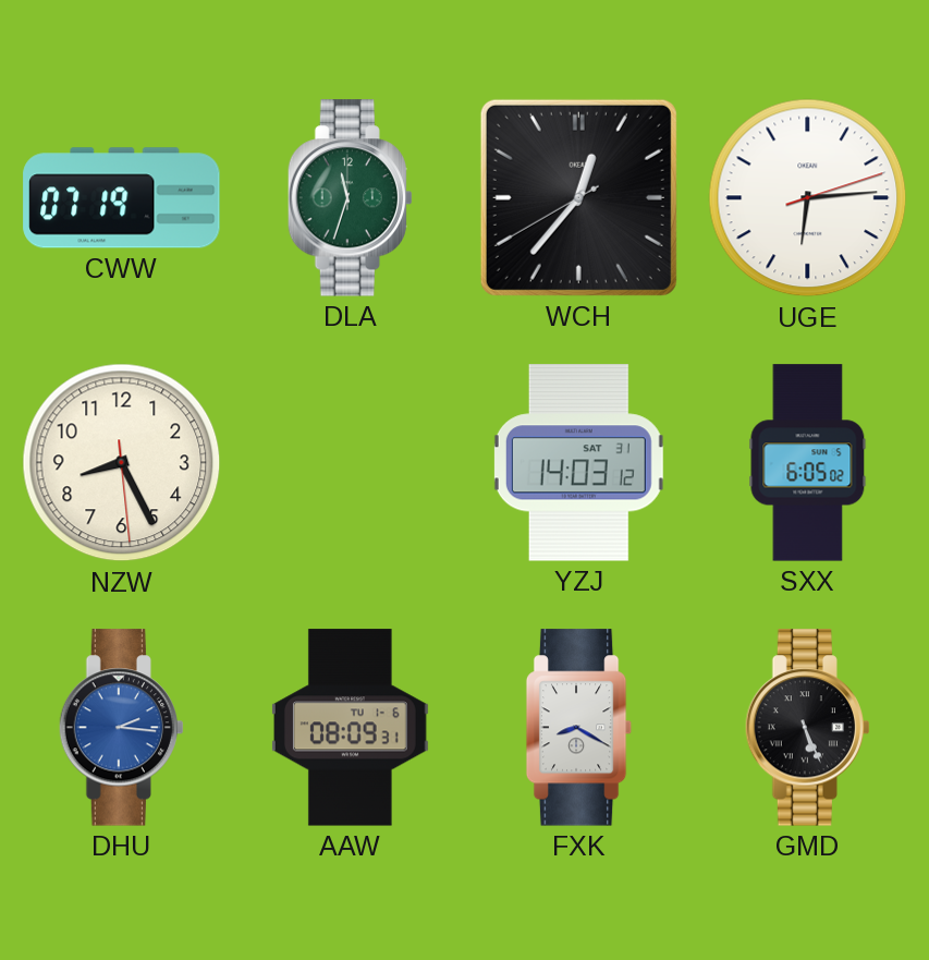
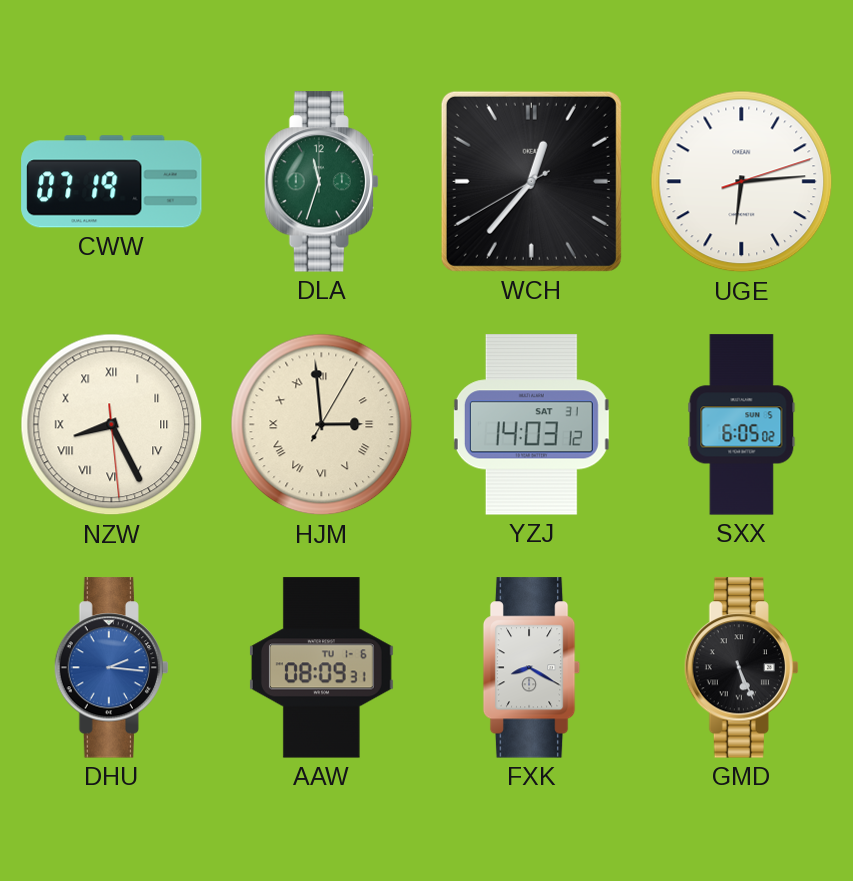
NZW numerals: Arabic -> Roman
HJM: none -> 2:59
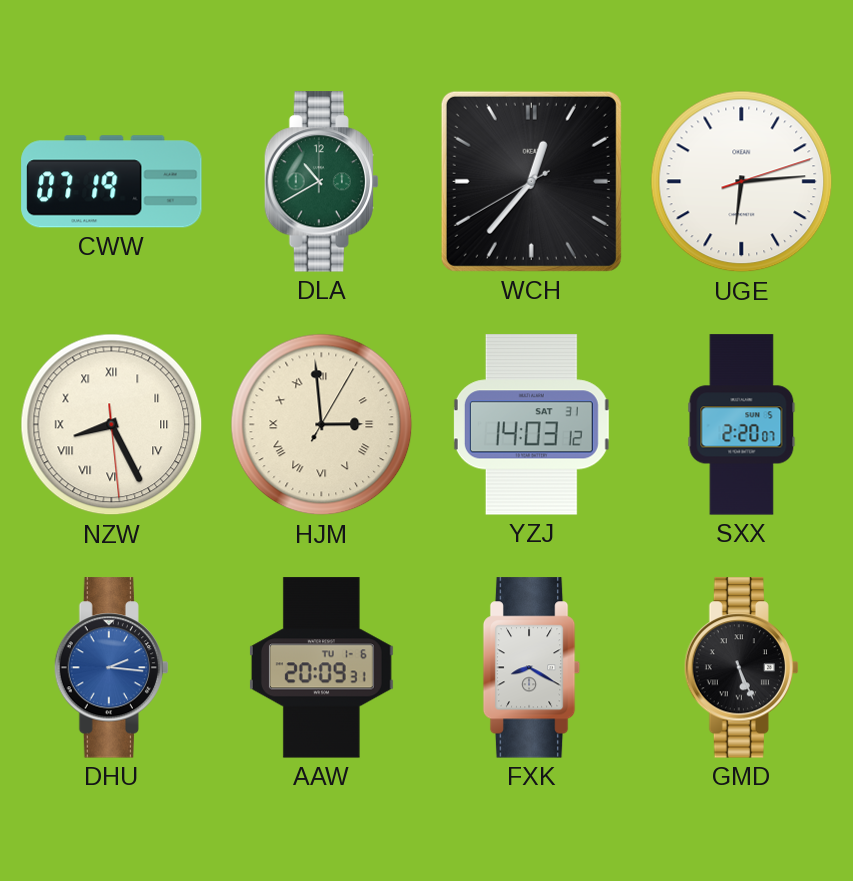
DLA: 11:33 -> 10:40
SXX: 6:05 -> 2:20
AAW: 08:09 -> 20:09
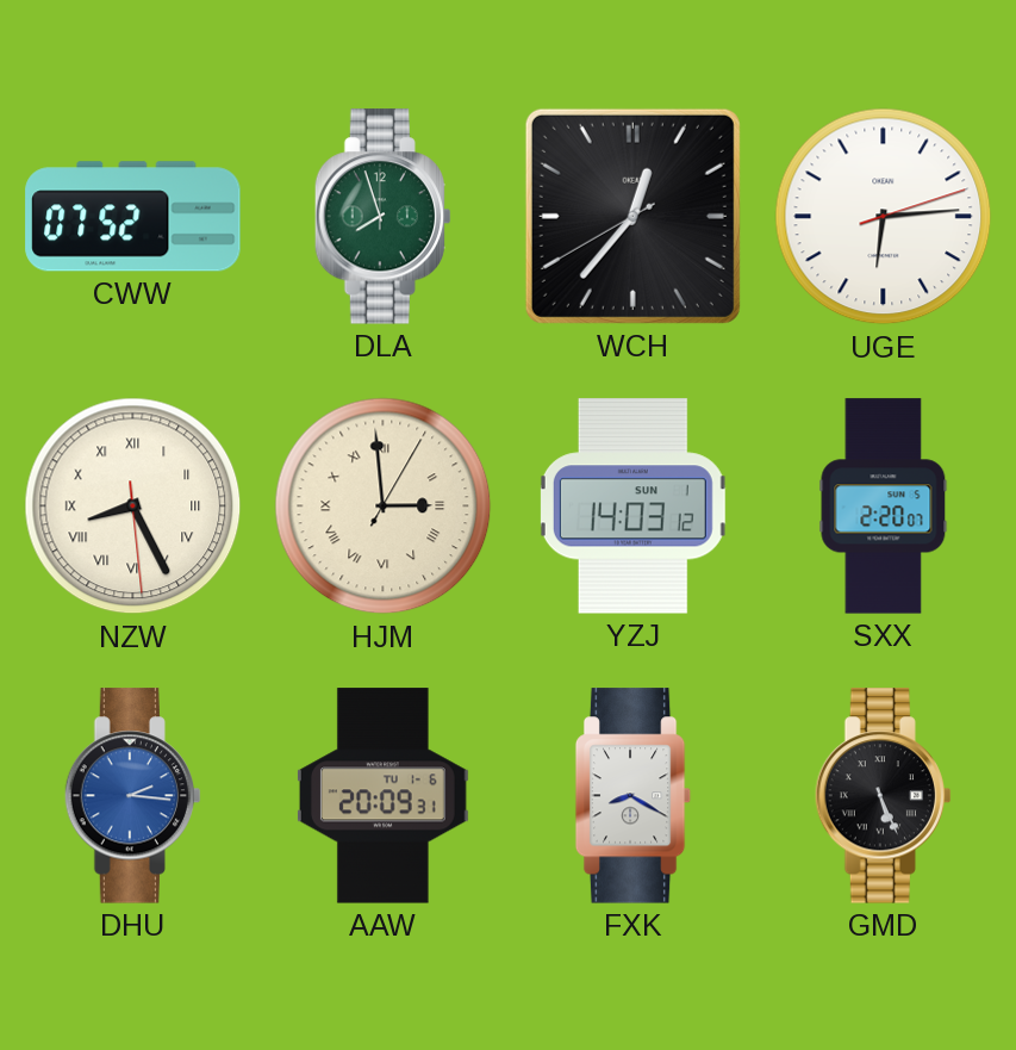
CWW: 07:19 -> 07:52
DLA: 10:40 -> 7:57
YZJ date: SAT 31 -> SUN 1
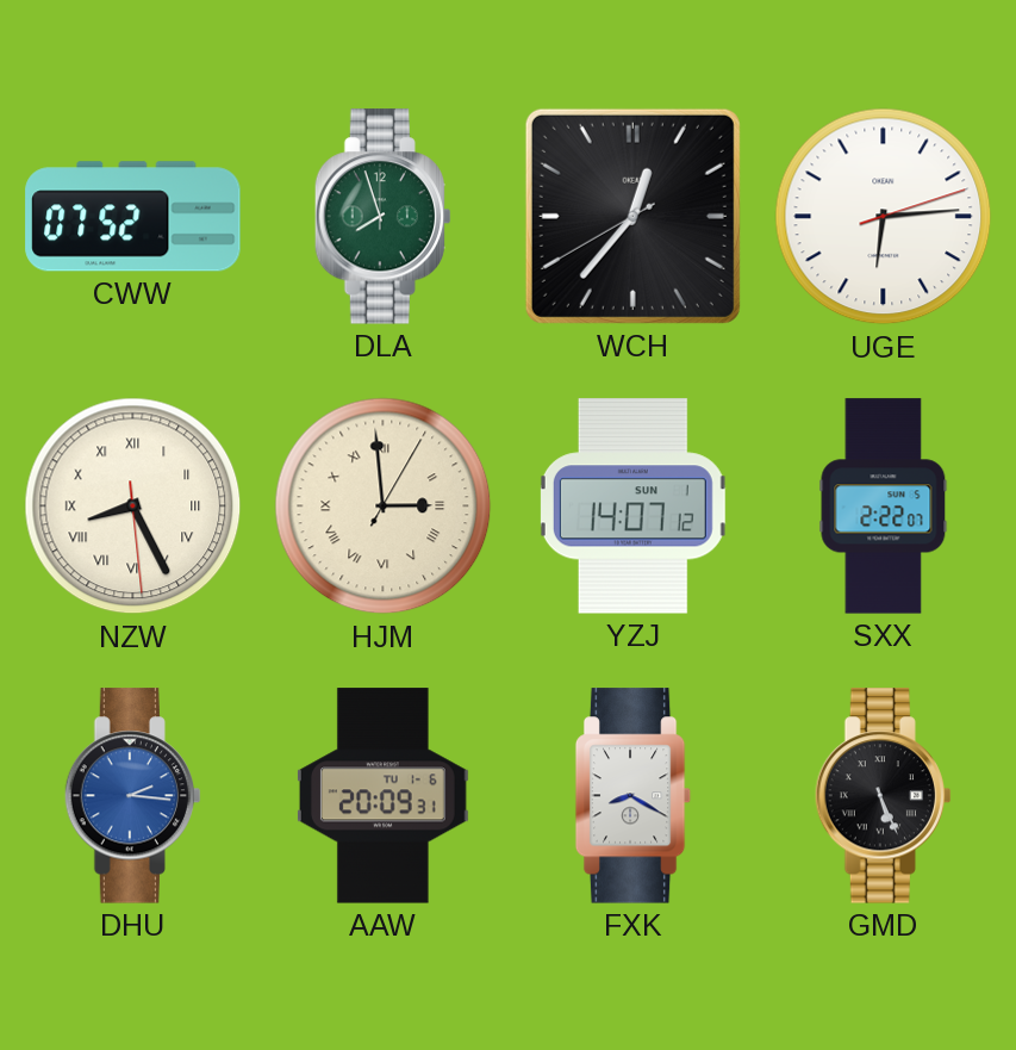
YZJ: 14:03 -> 14:07
SXX: 2:20 -> 2:22
